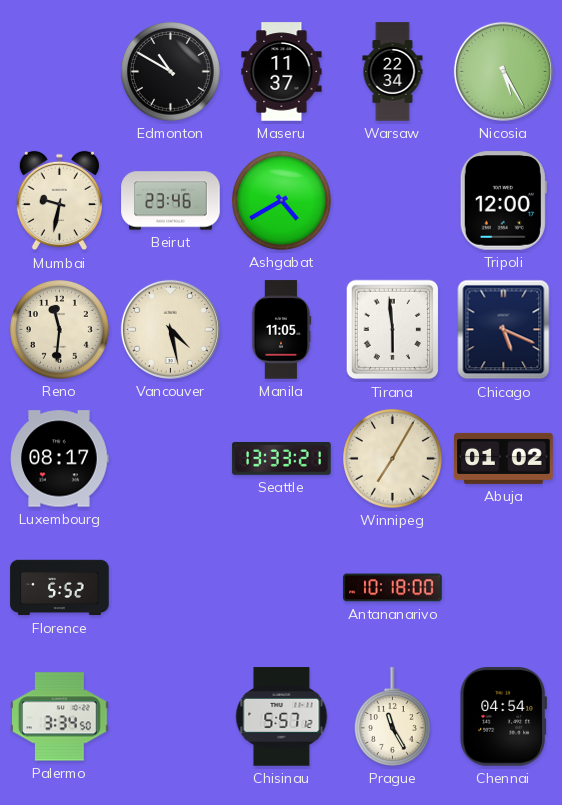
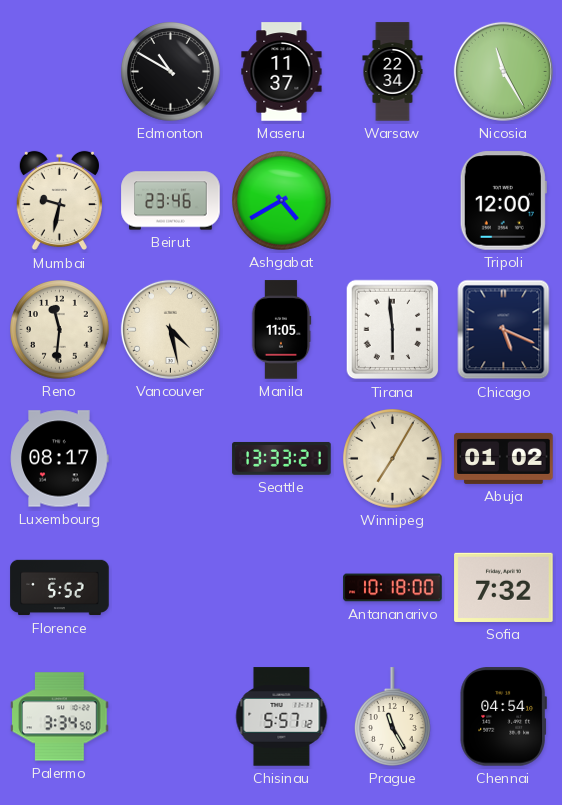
Nicosia: 5:25 -> 11:25
Sofia: none -> 7:32
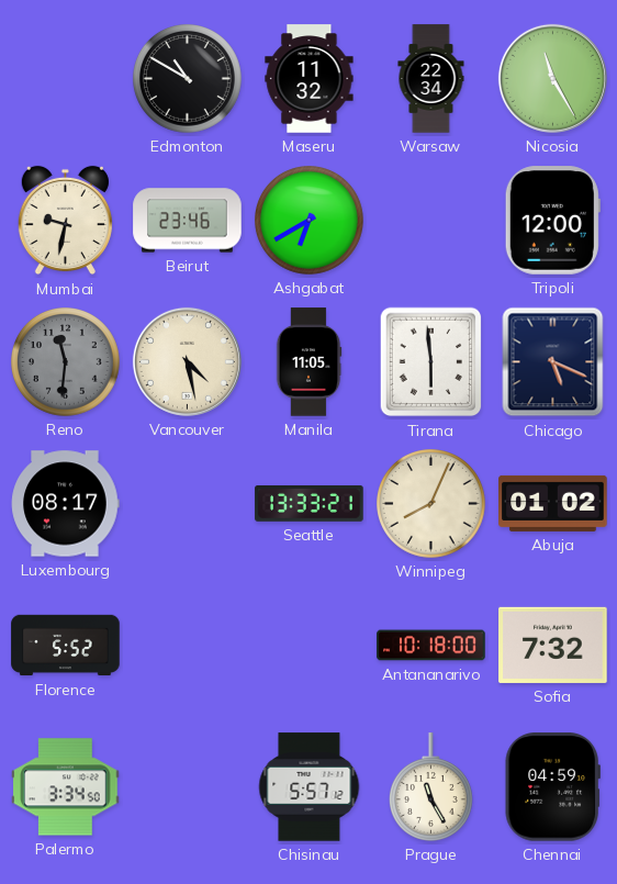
Maseru: 11:37 -> 11:32
Ashgabat: 4:40 -> 6:40
Reno dial: cream -> grey
Winnipeg: 7:05 -> 8:04
Chennai: 04:54 -> 04:59
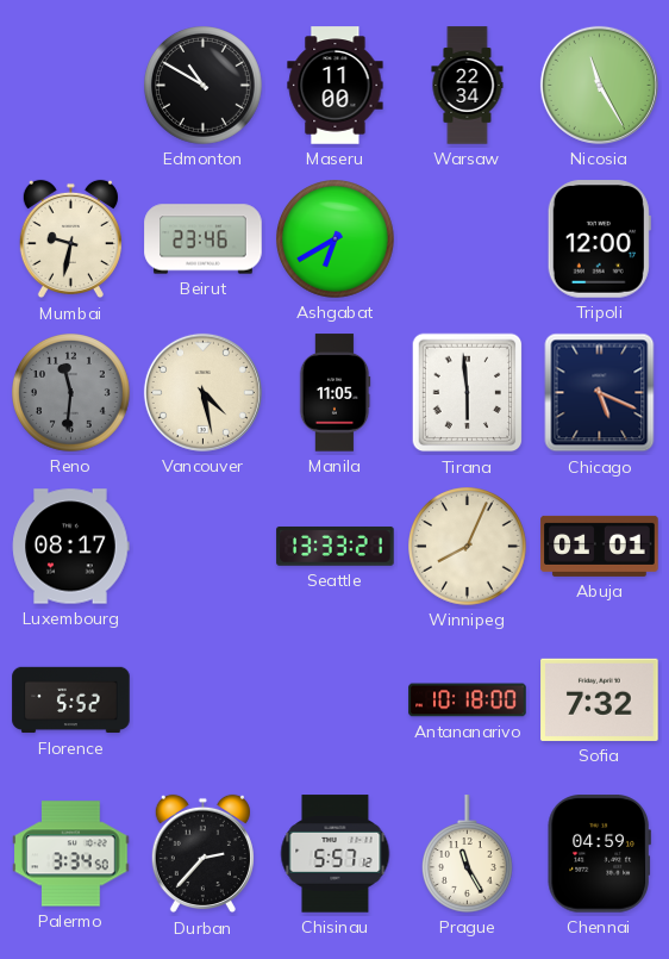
Maseru: 11:32 -> 11:00
Abuja: 01:02 -> 01:01
Durban: none -> 2:37
